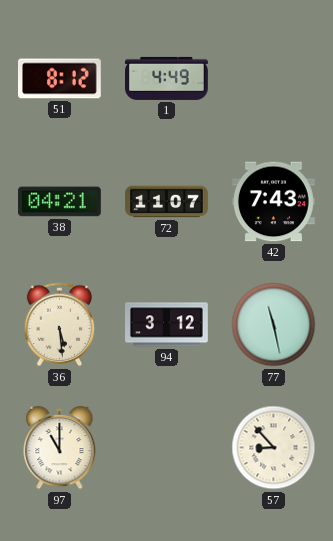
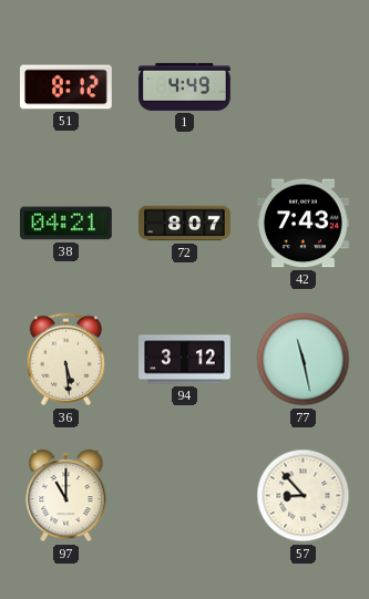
72: 11:07 -> 8:07
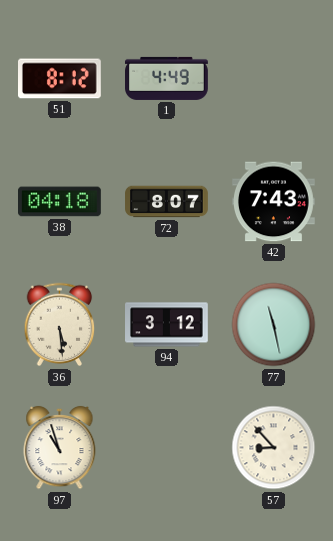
38: 04:21 -> 04:18
97: 11:00 -> 10:57
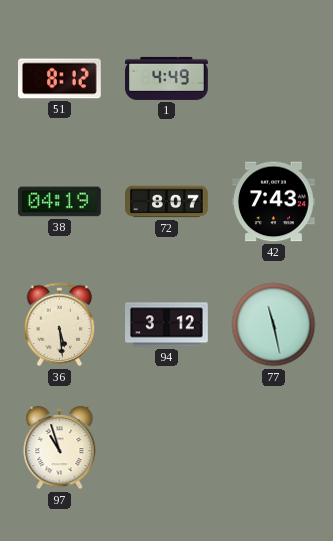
38: 04:18 -> 04:19
57: 8:53 -> none
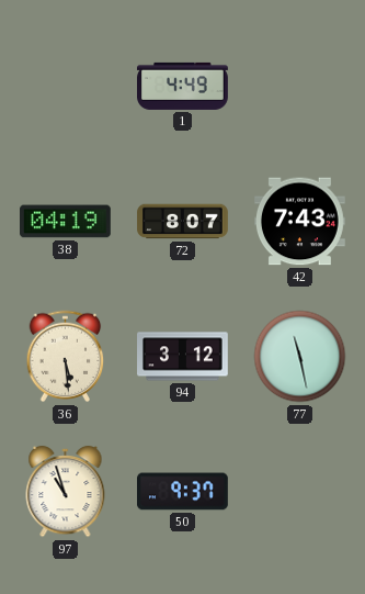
51: 8:12 -> none
50: none -> 9:37
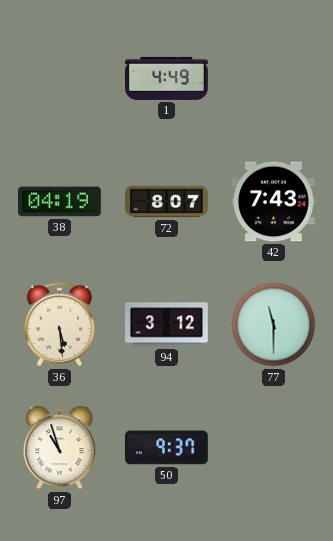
77: 11:28 -> 11:30
